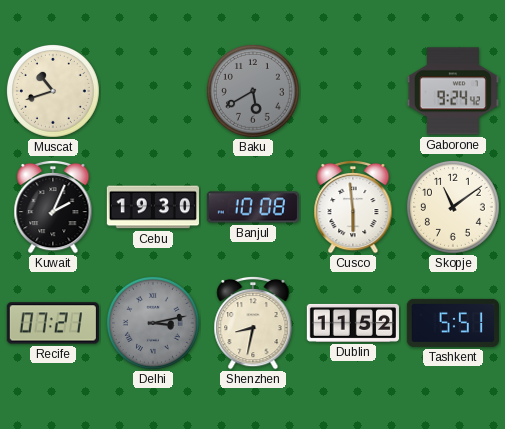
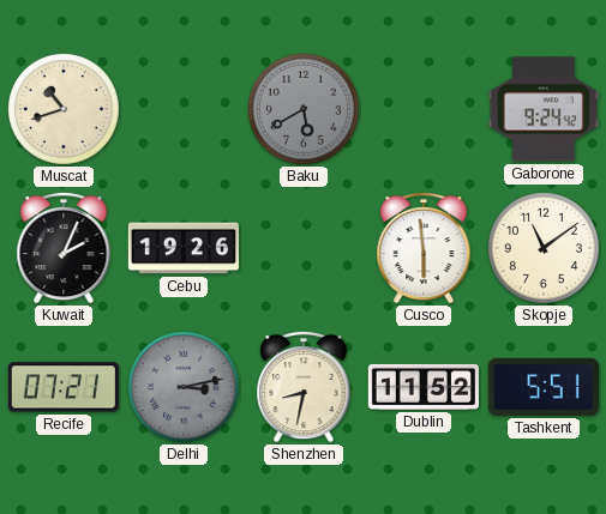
Cebu: 19:30 -> 19:26
Banjul: 10:08 -> none
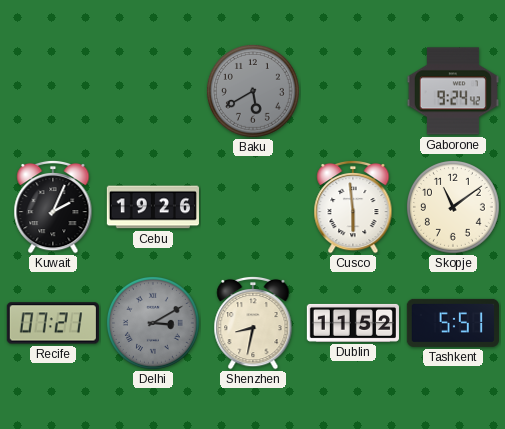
Muscat: 10:42 -> none
Delhi: 3:13 -> 3:10
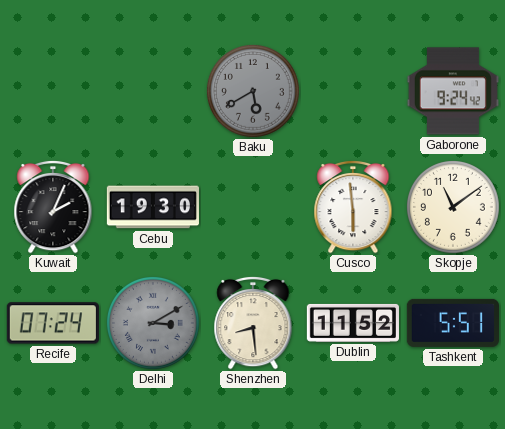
Cebu: 19:26 -> 19:30
Recife: 07:21 -> 07:24
Shenzhen: 8:32 -> 8:29
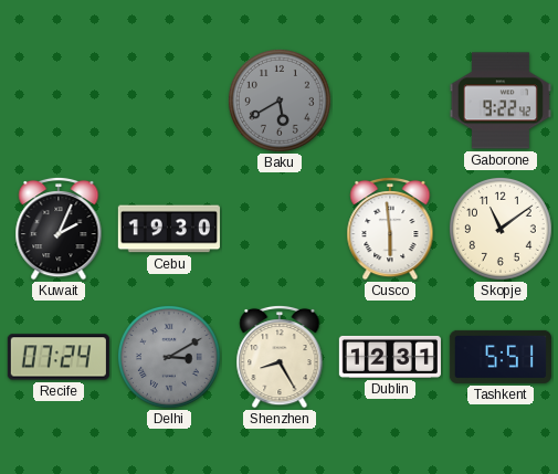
Gaborone: 9:24 -> 9:22
Shenzhen: 8:29 -> 8:25
Dublin: 11:52 -> 12:31
